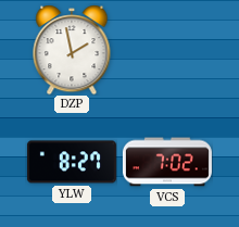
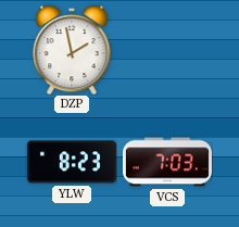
YLW: 8:27 -> 8:23
VCS: 7:02 -> 7:03
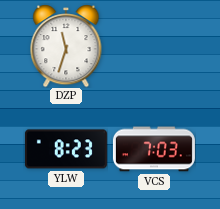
DZP: 1:58 -> 11:33
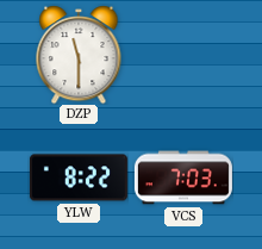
DZP: 11:33 -> 11:30
YLW: 8:23 -> 8:22
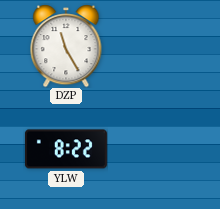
DZP: 11:30 -> 11:25
VCS: 7:03 -> none
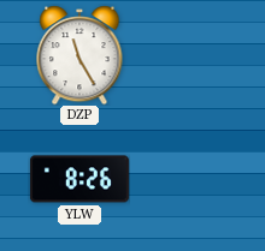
YLW: 8:22 -> 8:26
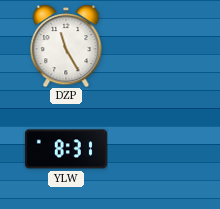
YLW: 8:26 -> 8:31
